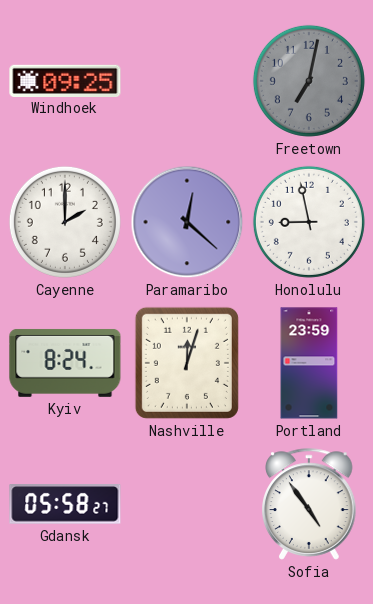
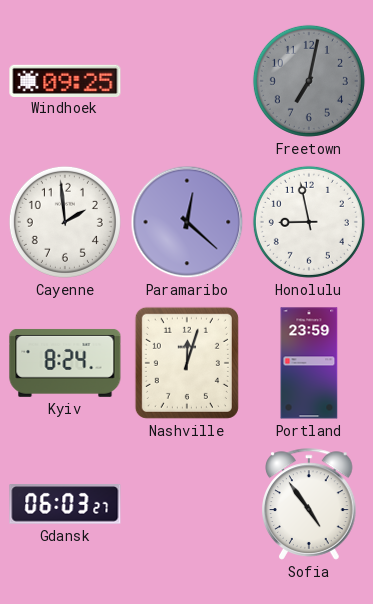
Cayenne: 2:00 -> 1:59
Gdansk: 05:58 -> 06:03
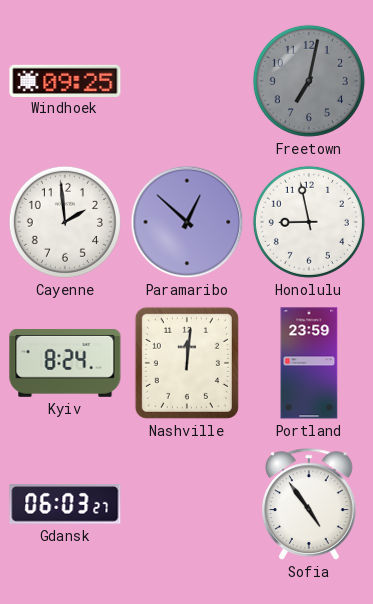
Paramaribo: 12:22 -> 12:52
Nashville: 12:03 -> 12:01
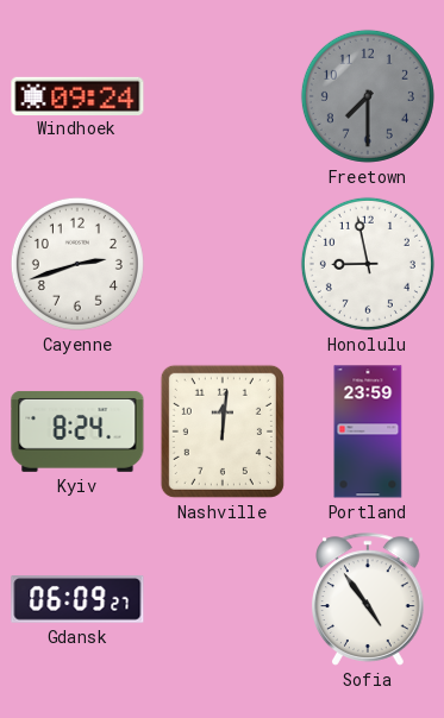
Windhoek: 09:25 -> 09:24
Freetown: 7:02 -> 7:30
Cayenne: 1:59 -> 2:42
Paramaribo: 12:52 -> none
Gdansk: 06:03 -> 06:09
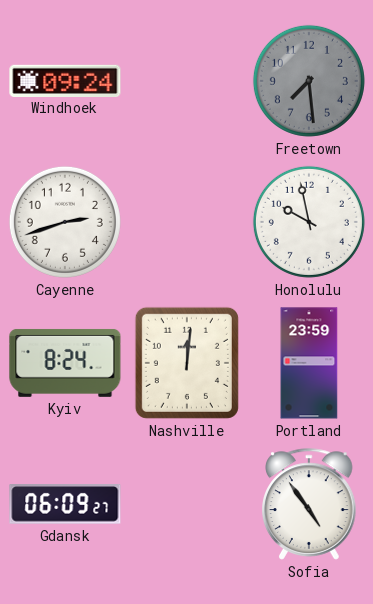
Freetown: 7:30 -> 7:29
Honolulu: 8:58 -> 9:58
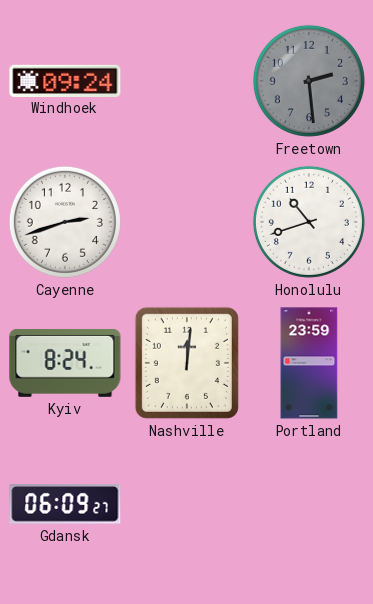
Freetown: 7:29 -> 2:29
Honolulu: 9:58 -> 10:42
Sofia: 4:54 -> none
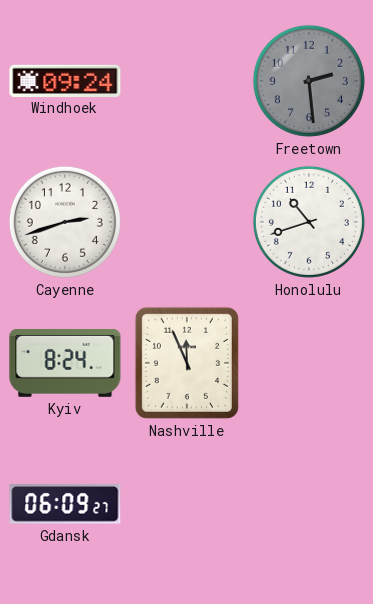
Nashville: 12:01 -> 11:56
Portland: 23:59 -> none
